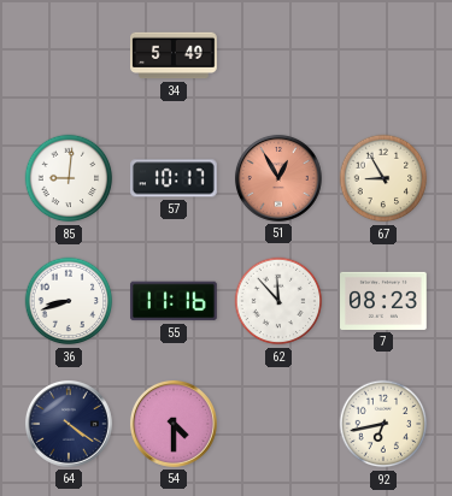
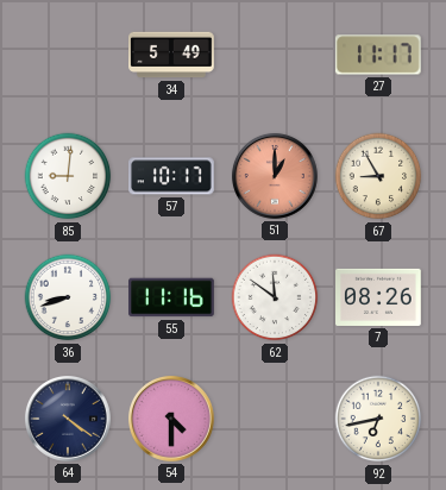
27: none -> 11:17
51: 12:55 -> 1:00
62: 11:53 -> 11:51
7: 08:23 -> 08:26
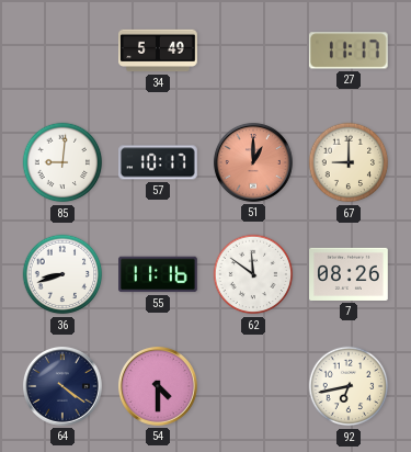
67: 8:55 -> 9:00
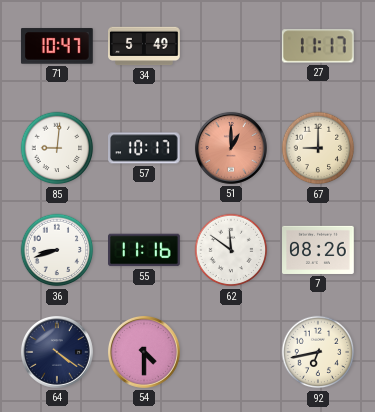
71: none -> 10:47
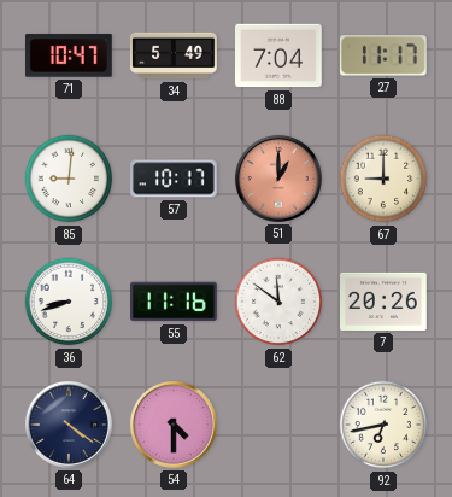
88: none -> 7:04
7: 08:26 -> 20:26
